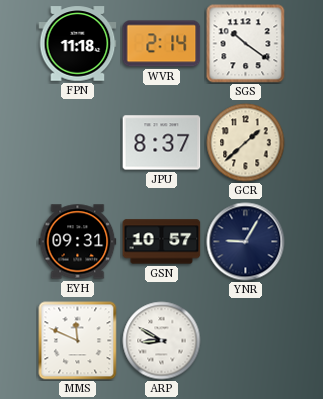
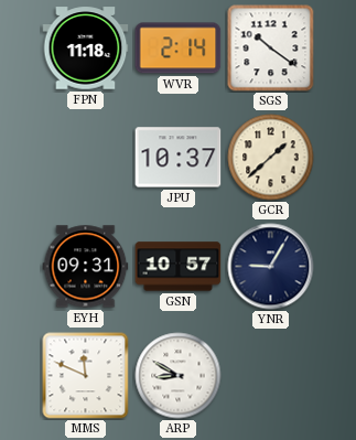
JPU: 8:37 -> 10:37
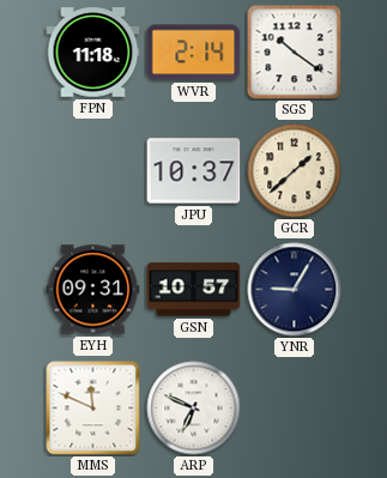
ARP: 8:50 -> 6:49
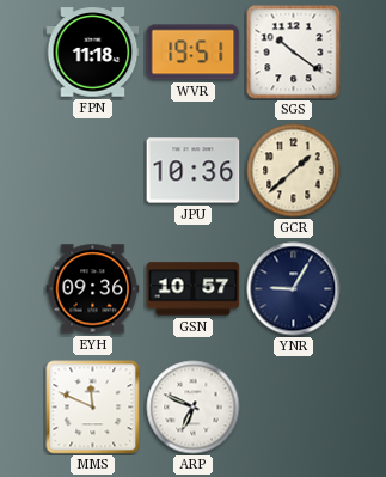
WVR: 2:14 -> 19:51
JPU: 10:37 -> 10:36
EYH: 09:31 -> 09:36
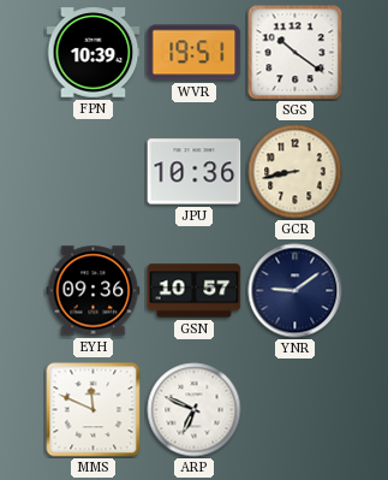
FPN: 11:18 -> 10:39
GCR: 1:38 -> 8:43
YNR: 9:05 -> 9:09
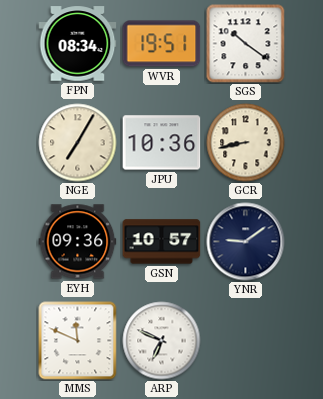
FPN: 10:39 -> 08:34
NGE: none -> 7:05
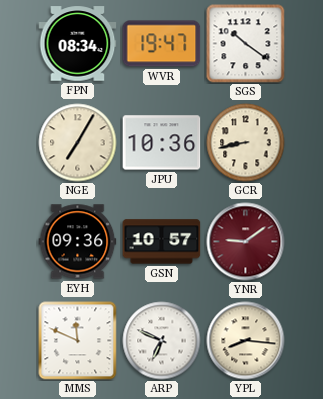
WVR: 19:51 -> 19:47
YNR dial: navy -> burgundy
YPL: none -> 8:16
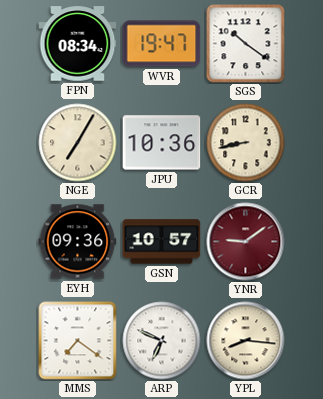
MMS: 11:49 -> 7:21
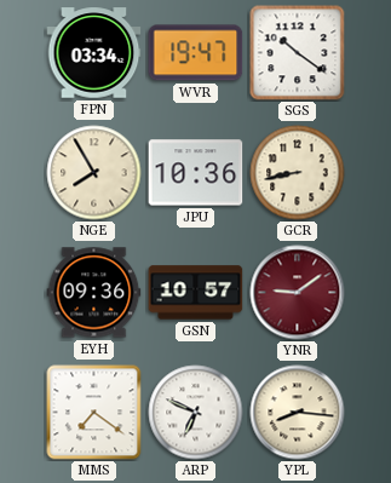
FPN: 08:34 -> 03:34
NGE: 7:05 -> 7:55
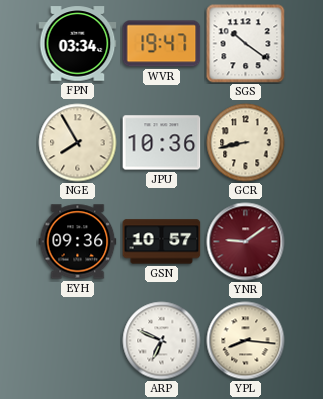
MMS: 7:21 -> none
